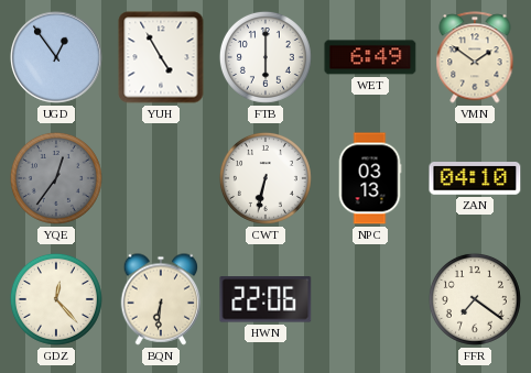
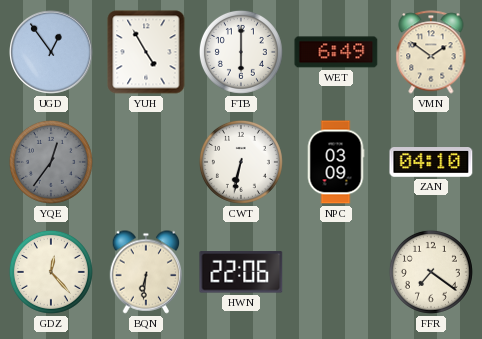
NPC: 03:13 -> 03:09
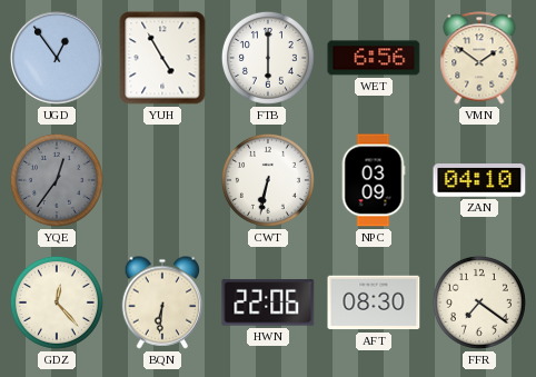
WET: 6:49 -> 6:56
AFT: none -> 08:30
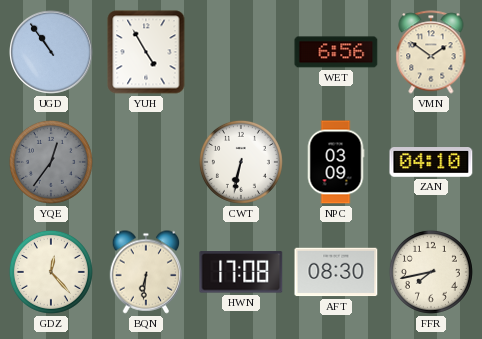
UGD: 12:54 -> 10:54
FTB: 6:00 -> none
HWN: 22:06 -> 17:08
FFR: 7:21 -> 7:43
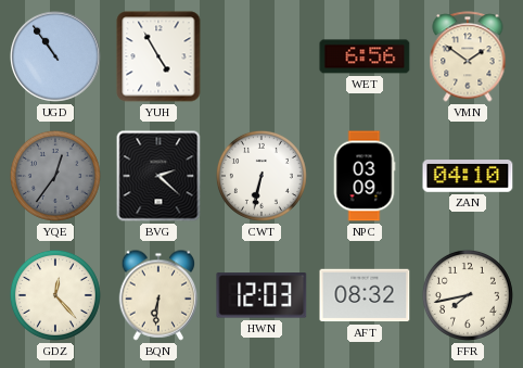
BVG: none -> 2:22
HWN: 17:08 -> 12:03
AFT: 08:30 -> 08:32
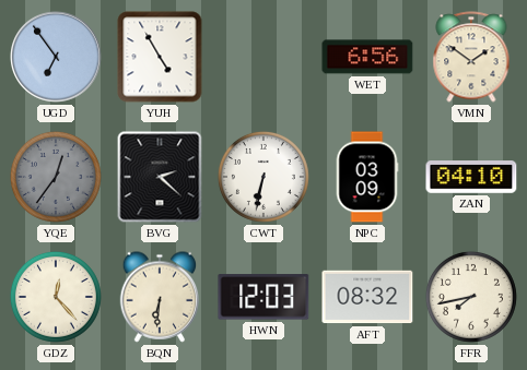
UGD: 10:54 -> 6:54
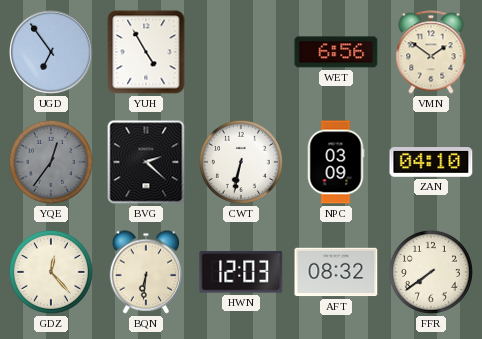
FFR: 7:43 -> 7:39
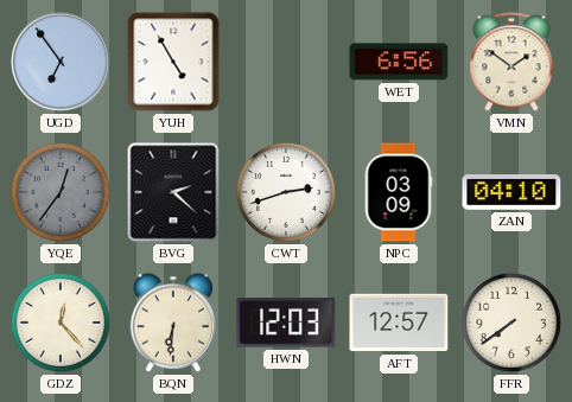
CWT: 6:32 -> 2:42
AFT: 08:32 -> 12:57
